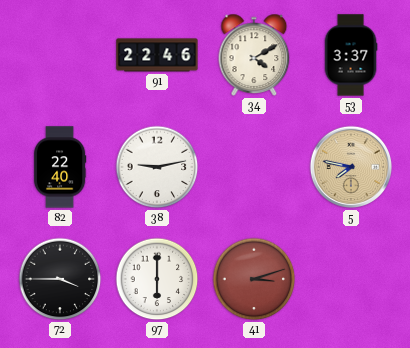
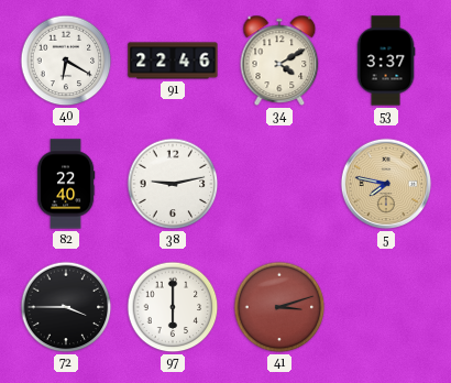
40: none -> 6:20
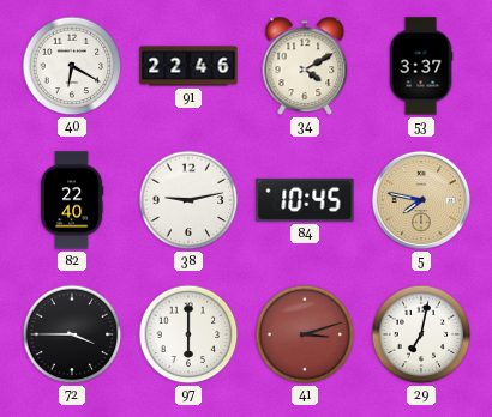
84: none -> 10:45
29: none -> 7:02
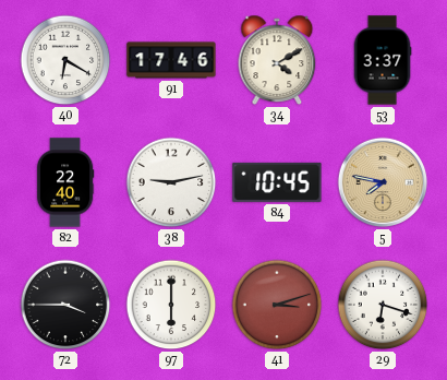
91: 22:46 -> 17:46
29: 7:02 -> 6:18
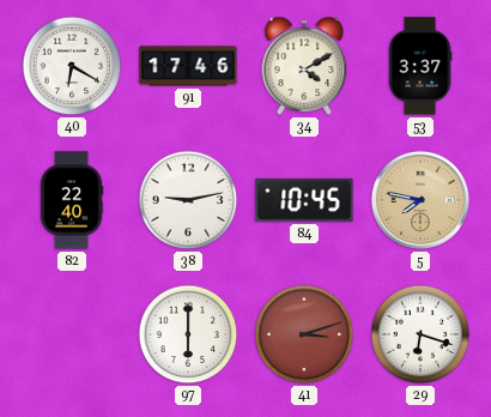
72: 3:45 -> none
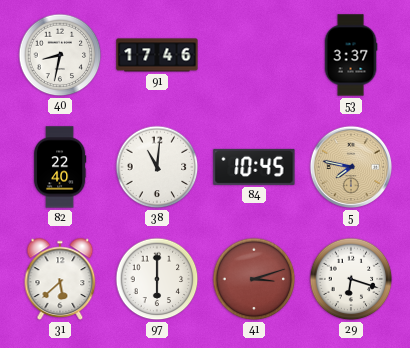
40: 6:20 -> 8:32
34: 4:10 -> none
38: 9:13 -> 11:01
31: none -> 5:38
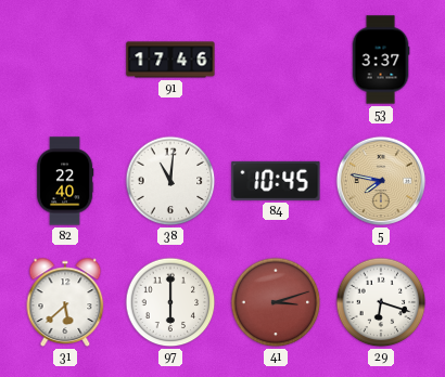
40: 8:32 -> none
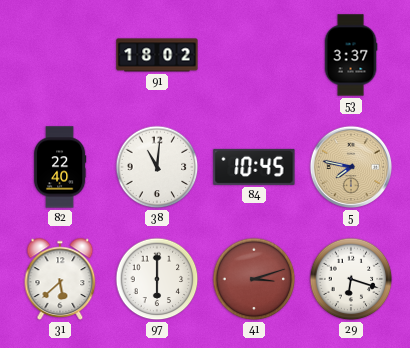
91: 17:46 -> 18:02
